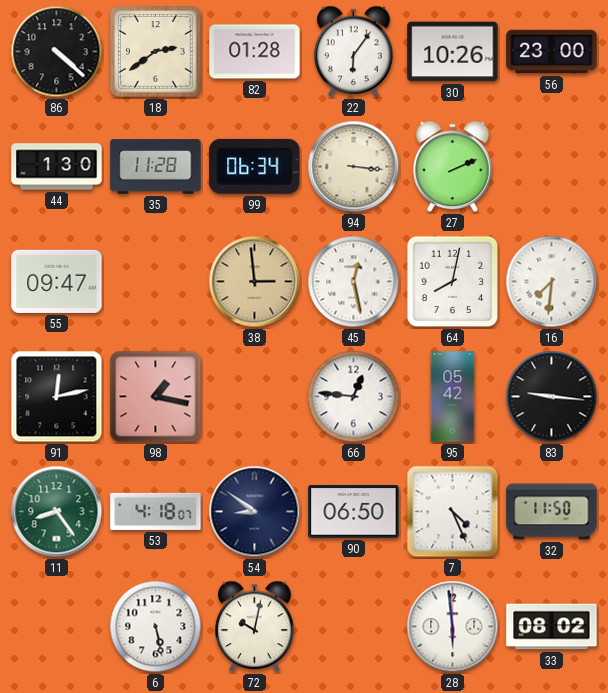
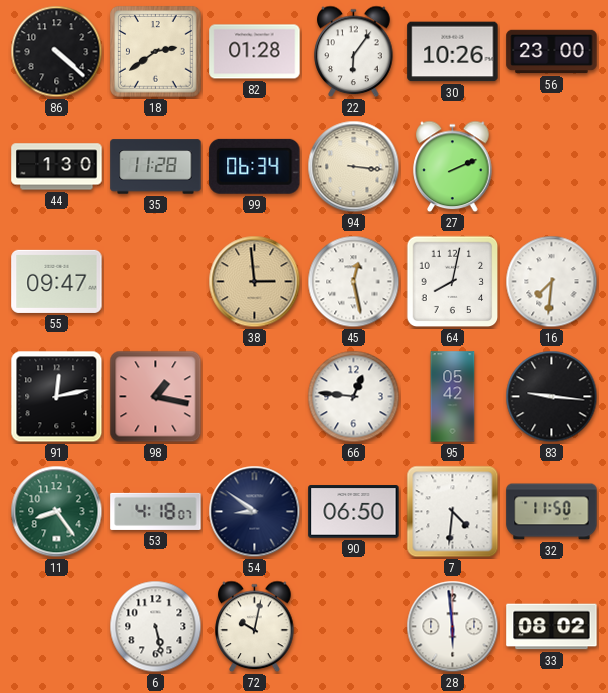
7: 4:26 -> 4:31
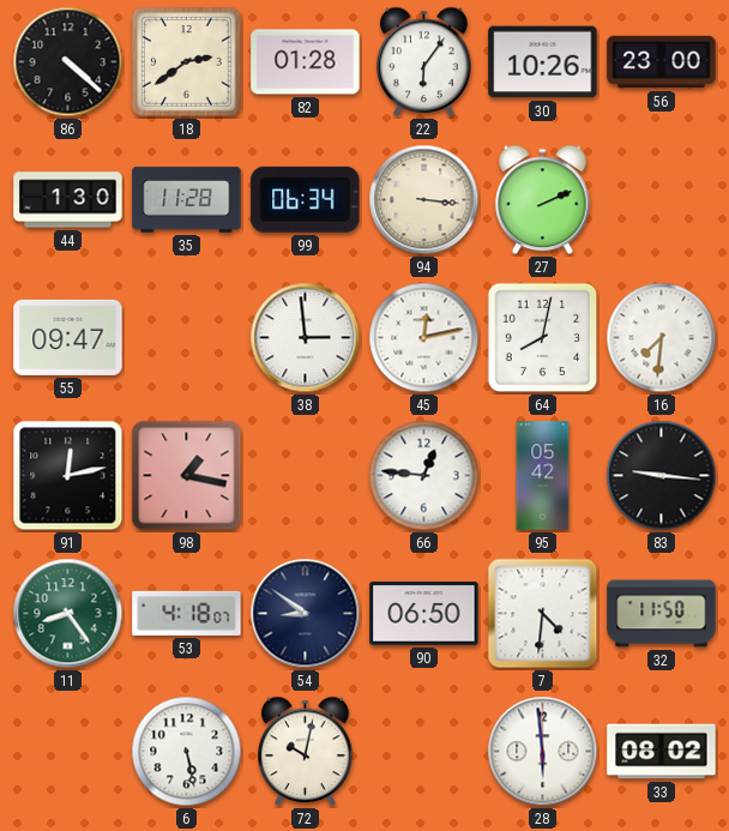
38 dial: champagne -> white
45: 12:28 -> 12:13
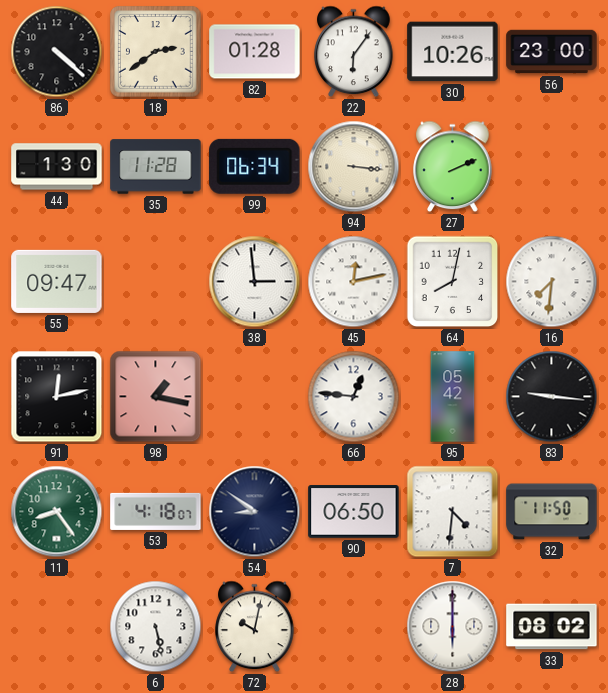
28: 5:59 -> 6:00
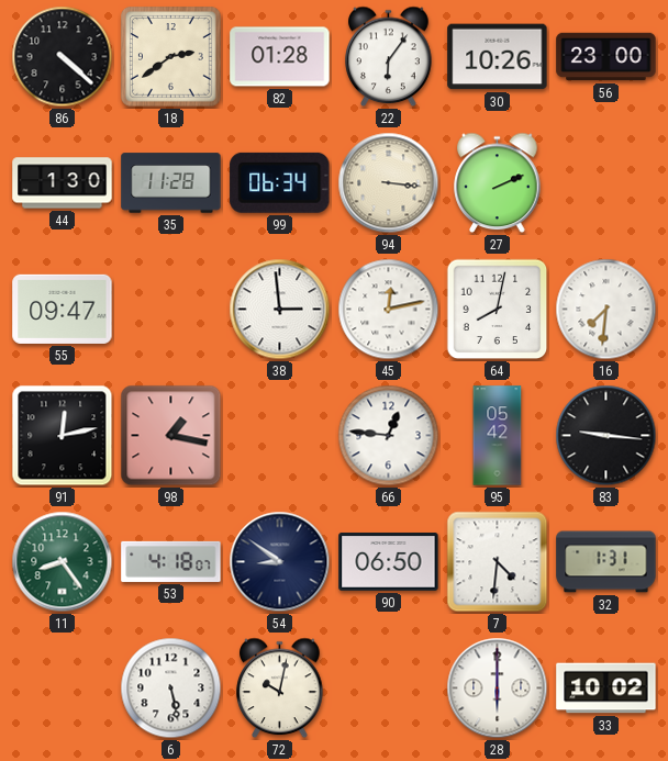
32: 11:50 -> 1:31
33: 08:02 -> 10:02
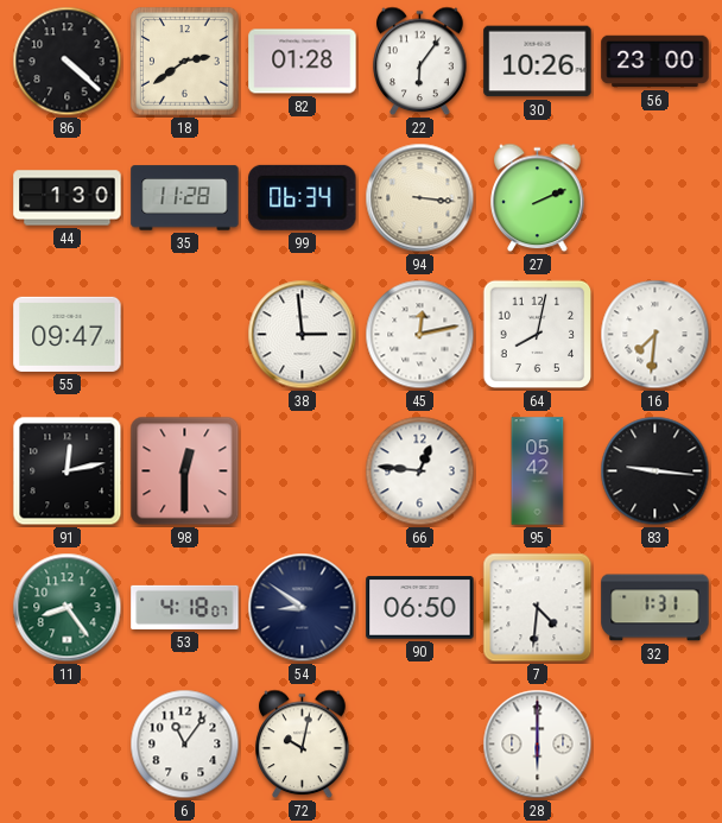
98: 1:17 -> 12:30
6: 5:28 -> 11:06
33: 10:02 -> none
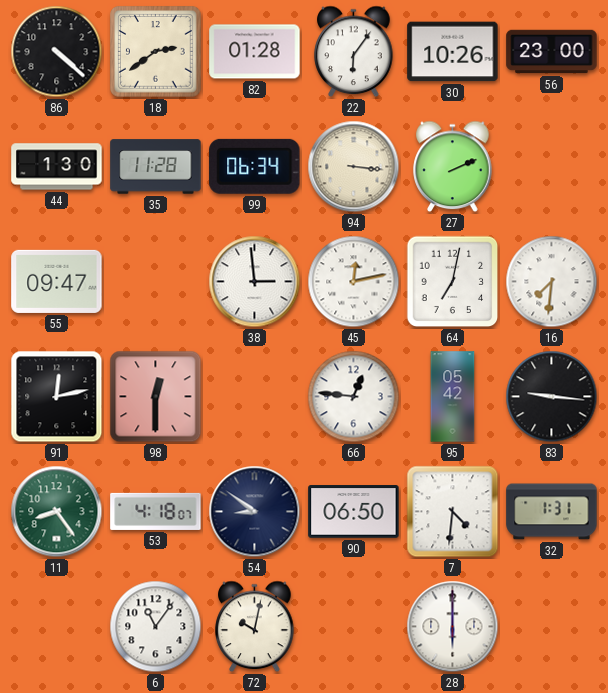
64: 8:02 -> 7:02
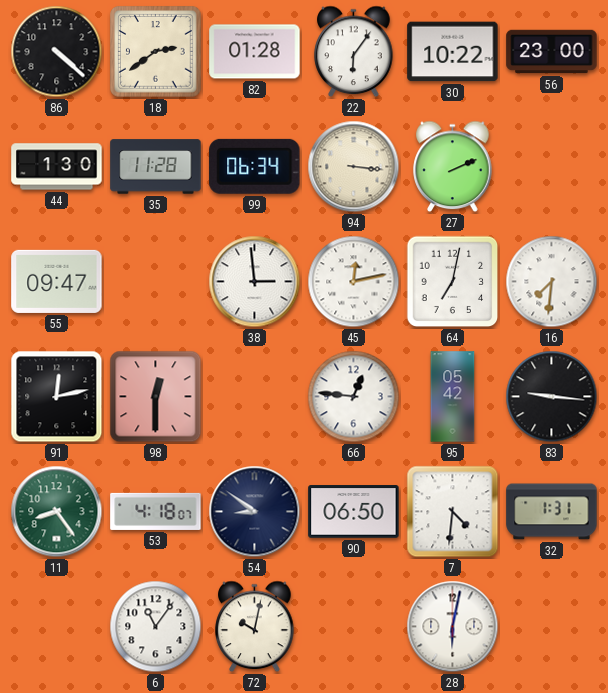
30: 10:26 -> 10:22
28: 6:00 -> 6:02
